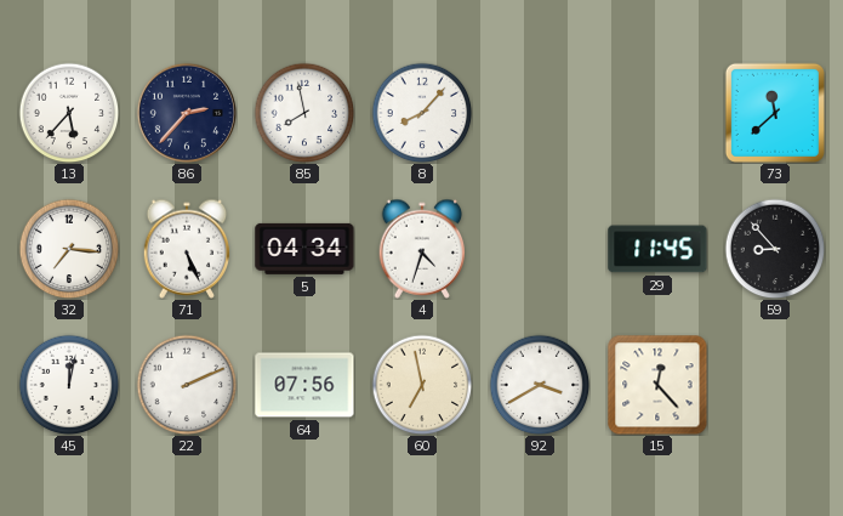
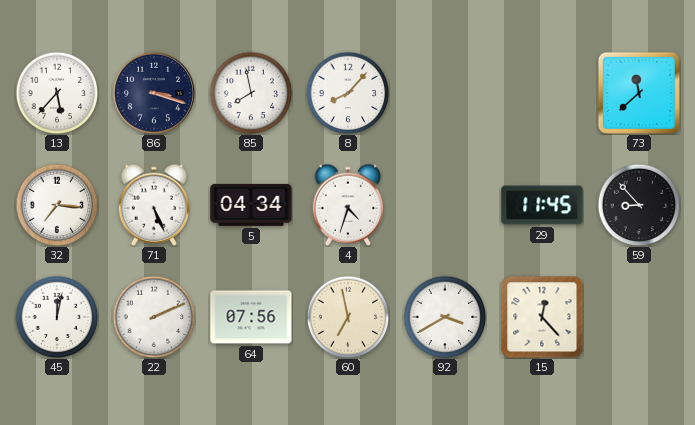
86: 2:37 -> 3:18
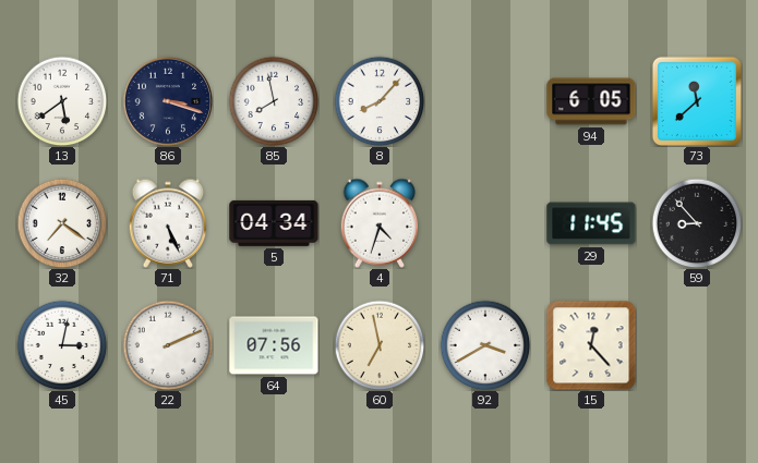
13: 5:37 -> 5:39
94: none -> 6:05
32: 7:16 -> 7:21
45: 12:02 -> 3:02
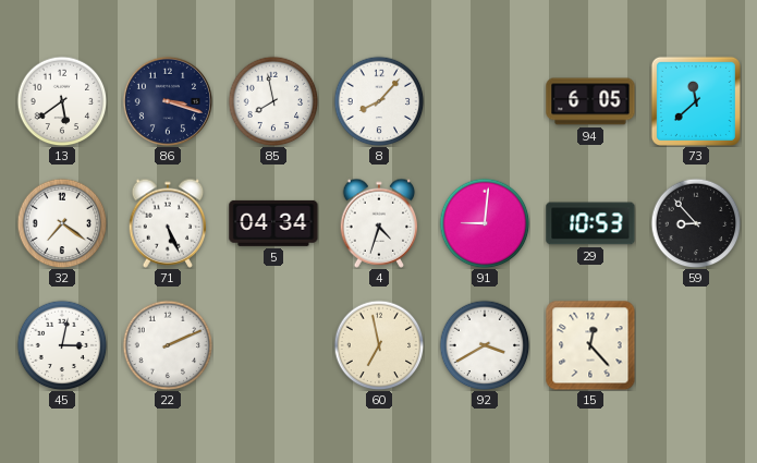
91: none -> 9:01
29: 11:45 -> 10:53
64: 07:56 -> none
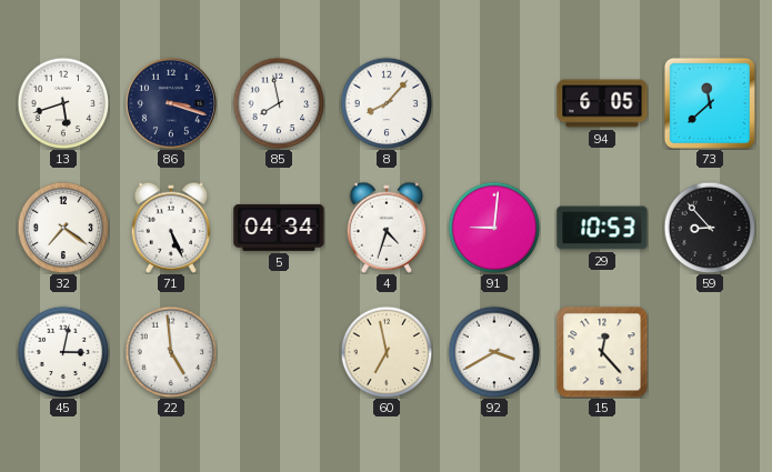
13: 5:39 -> 5:42
22: 2:11 -> 4:59
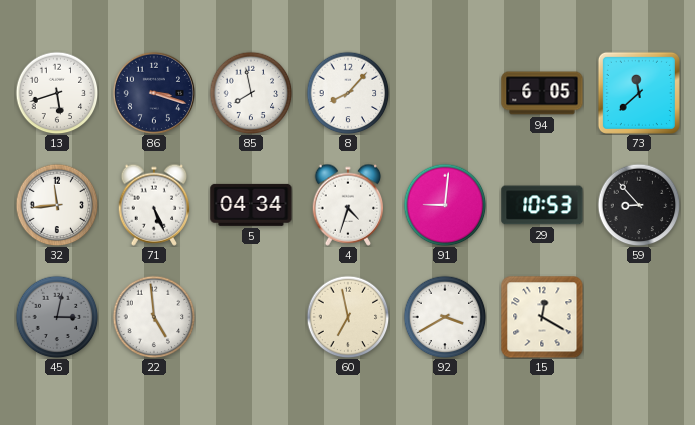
32: 7:21 -> 11:44
45 dial: white -> grey
15: 12:23 -> 12:20
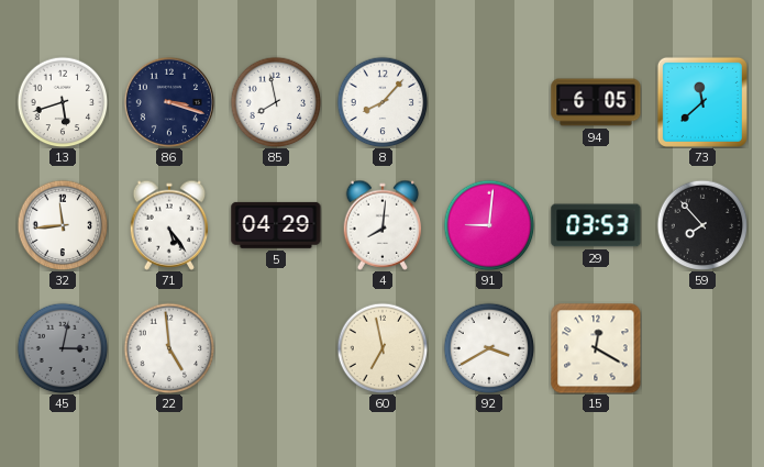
71: 5:26 -> 5:24
5: 04:34 -> 04:29
4: 4:33 -> 8:01
29: 10:53 -> 03:53
59: 8:53 -> 7:53
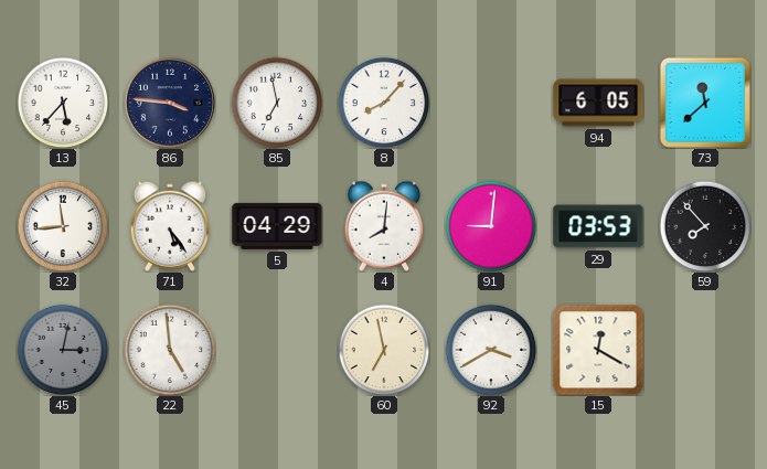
13: 5:42 -> 5:37
86: 3:18 -> 3:46
85: 7:58 -> 6:58
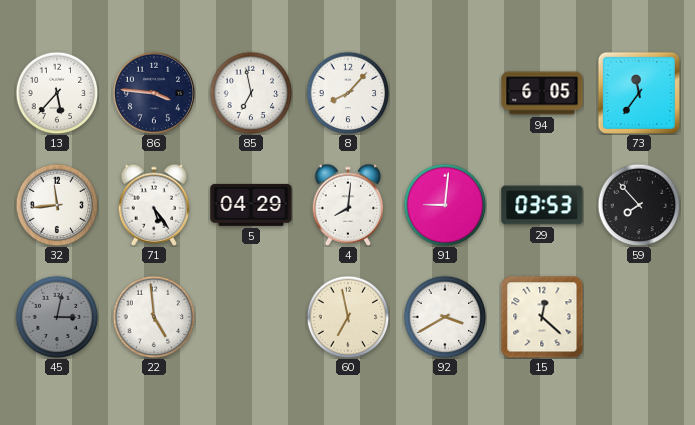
73: 11:38 -> 11:36
15: 12:20 -> 12:22
